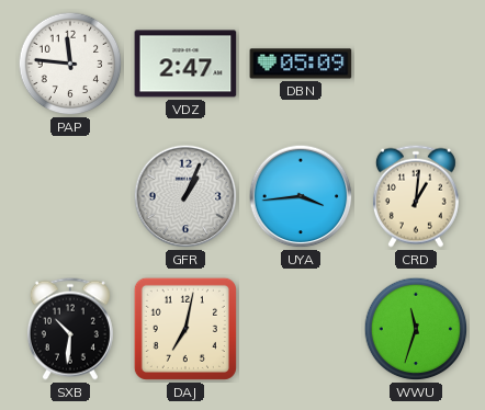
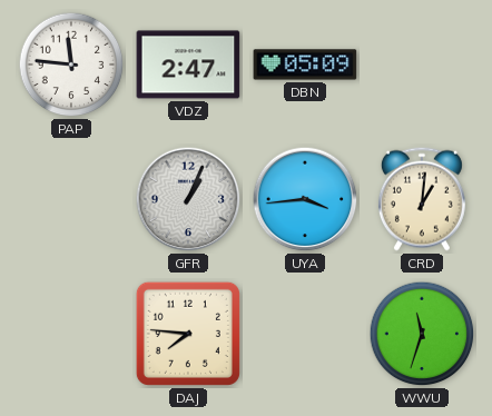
SXB: 10:31 -> none
DAJ: 7:02 -> 7:46
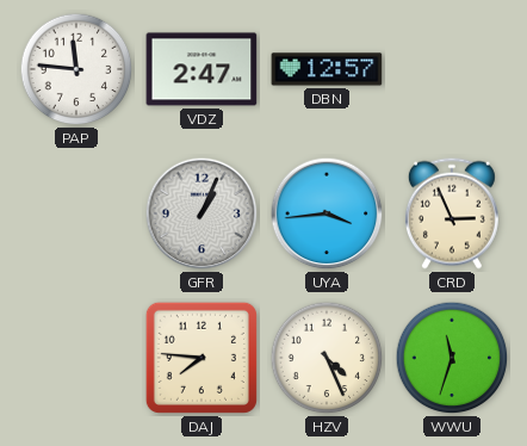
DBN: 05:09 -> 12:57
CRD: 1:01 -> 2:56
HZV: none -> 4:26
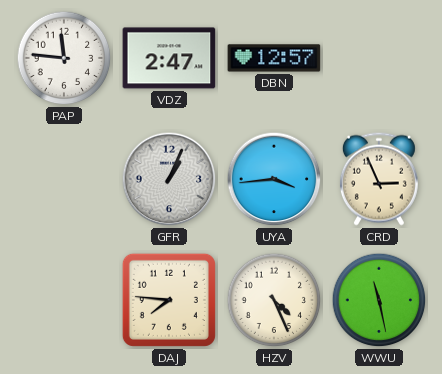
WWU: 11:33 -> 11:28
